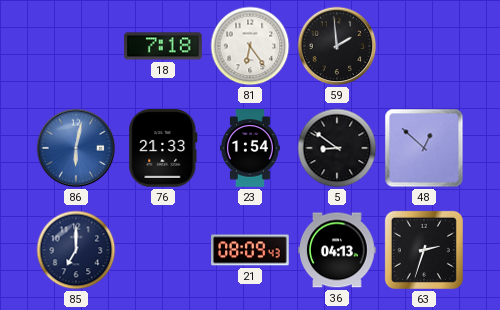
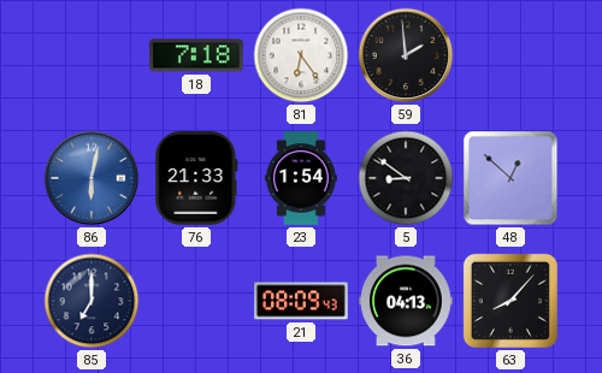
63: 2:33 -> 8:07
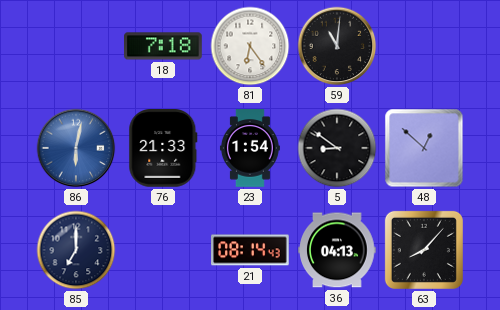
59: 1:59 -> 11:01
21: 08:09 -> 08:14
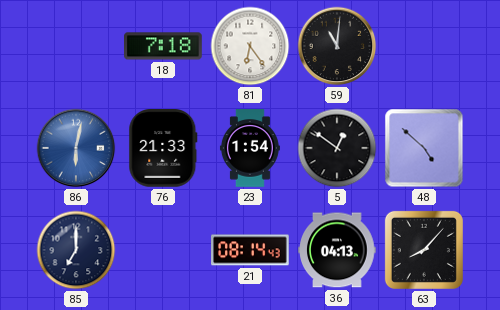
5: 8:51 -> 12:51
48: 12:52 -> 4:52
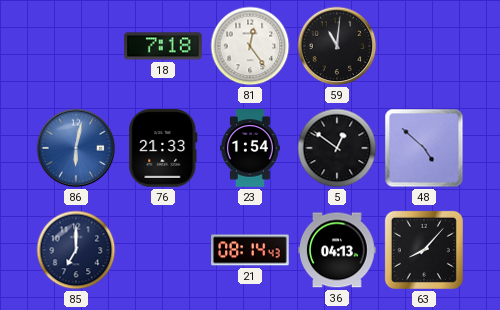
81: 6:24 -> 12:24
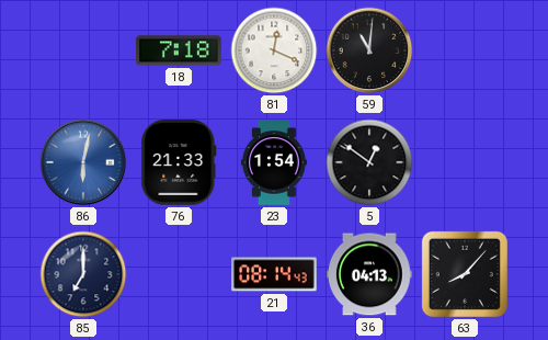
81: 12:24 -> 12:19
48: 4:52 -> none
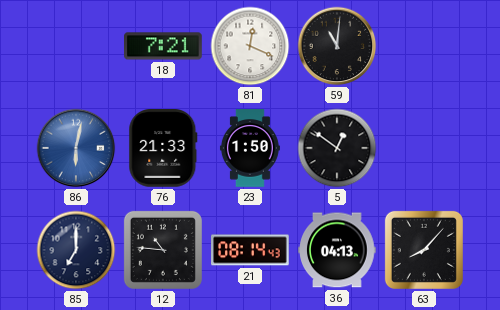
18: 7:18 -> 7:21
23: 1:54 -> 1:50
12: none -> 10:46
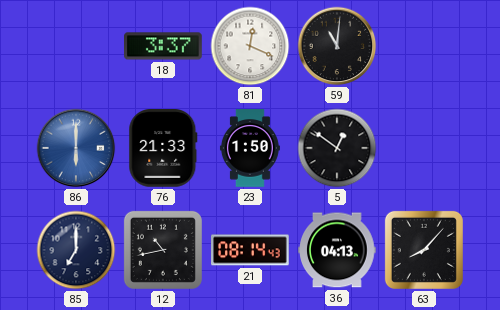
18: 7:21 -> 3:37
86: 6:02 -> 6:00
12: 10:46 -> 10:43
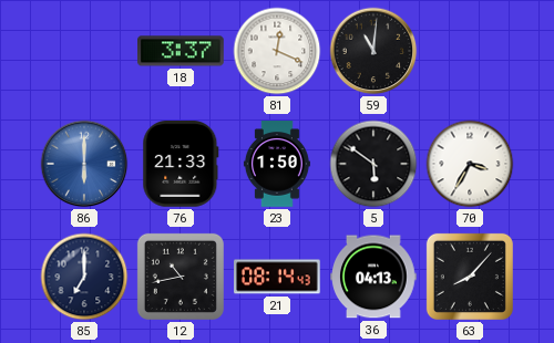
5: 12:51 -> 5:51
70: none -> 3:35
